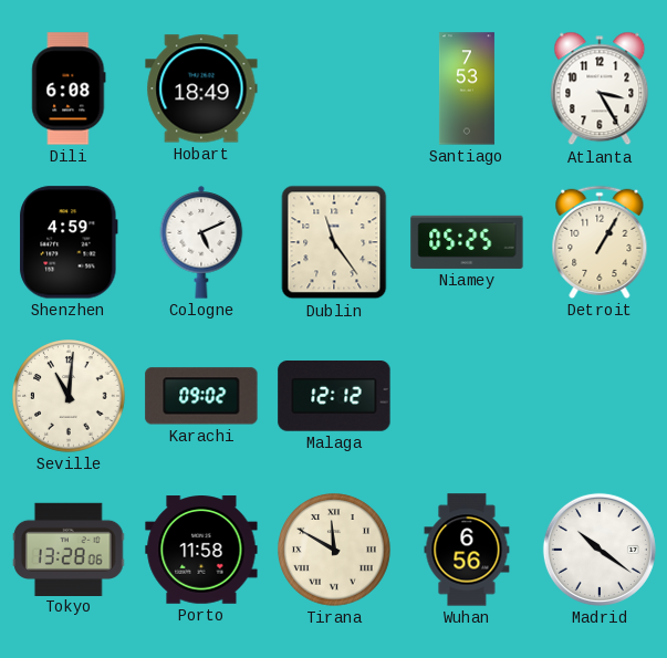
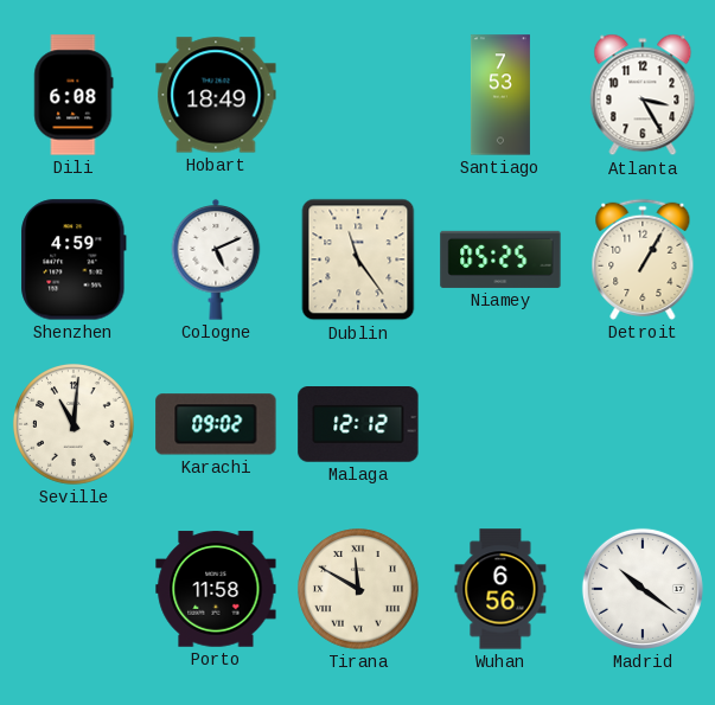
Tokyo: 13:28 -> none
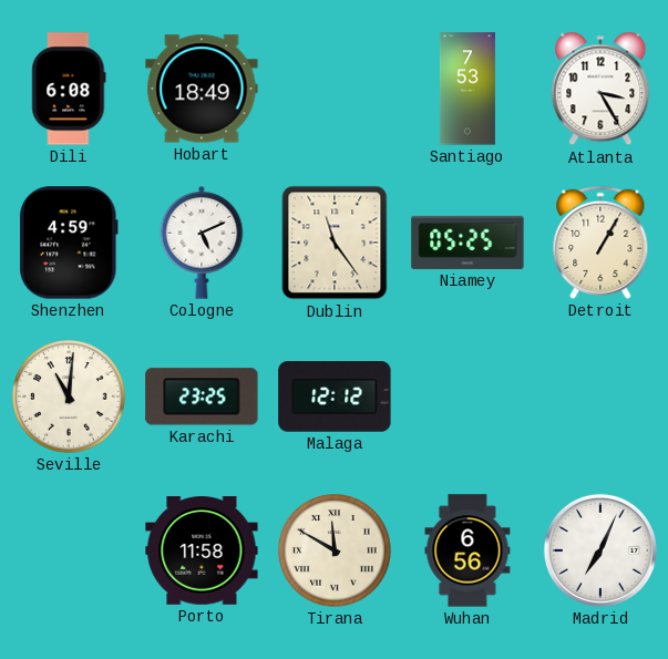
Karachi: 09:02 -> 23:25
Madrid: 10:21 -> 7:04
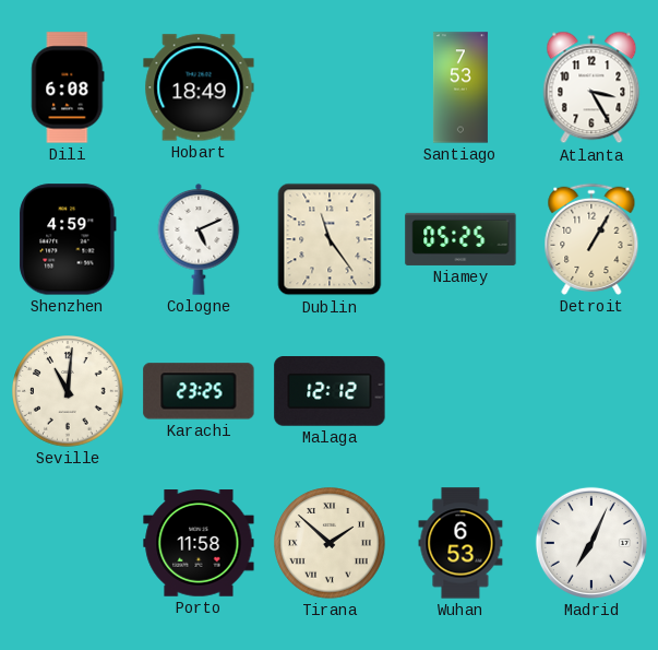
Tirana: 11:50 -> 1:52
Wuhan: 6:56 -> 6:53
